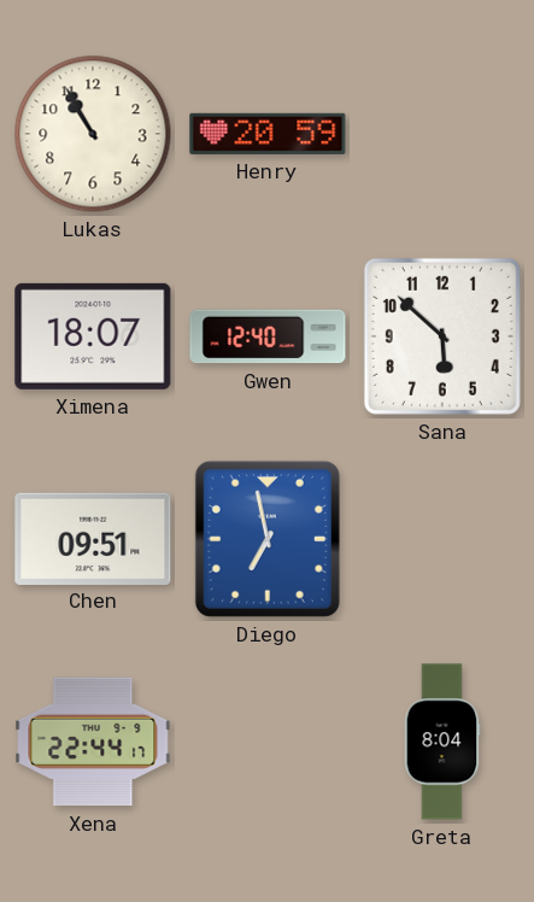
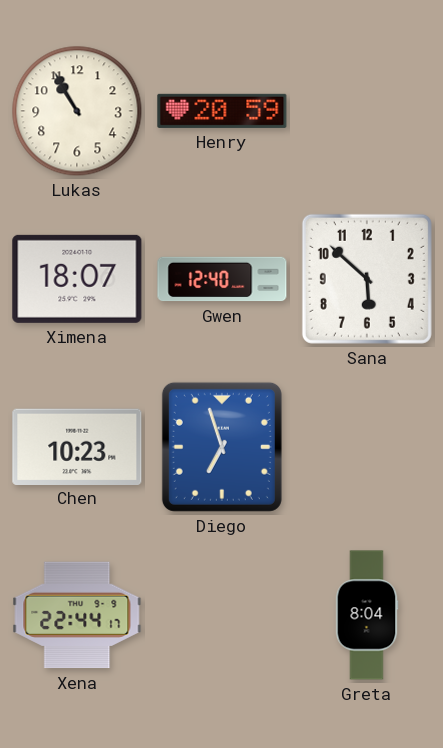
Chen: 09:51 -> 10:23
Diego: 6:58 -> 6:57
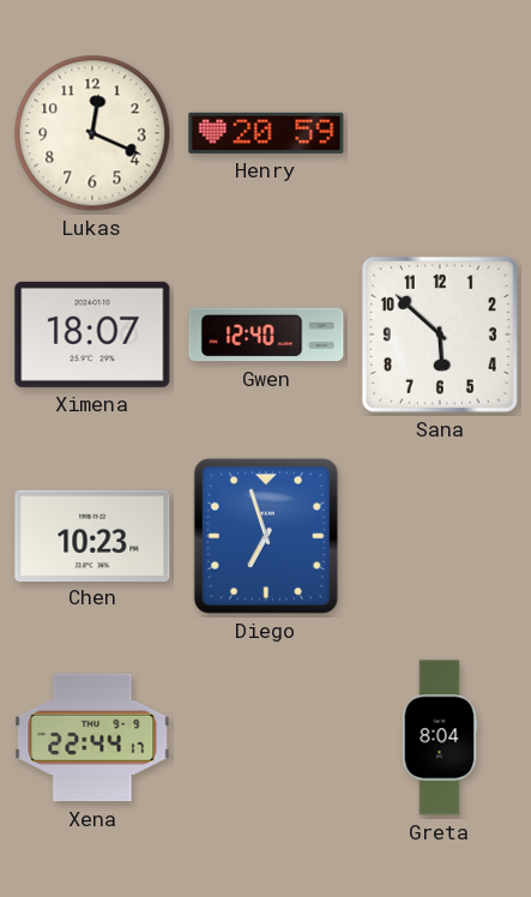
Lukas: 10:55 -> 12:19
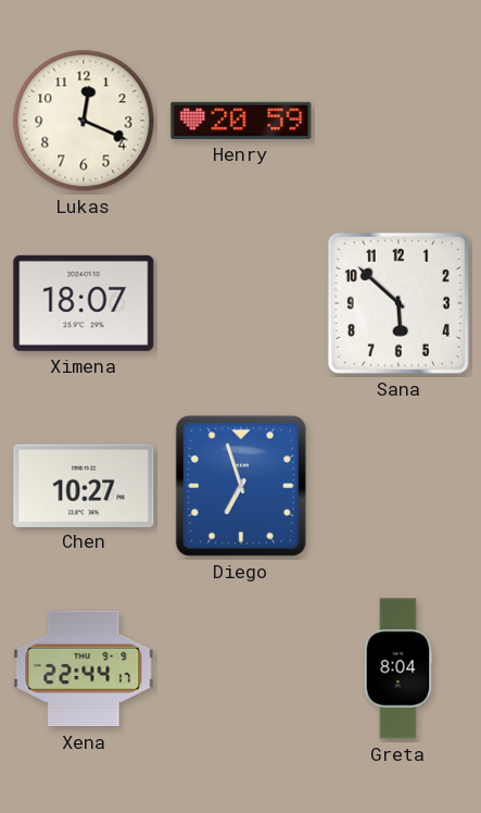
Gwen: 12:40 -> none
Chen: 10:23 -> 10:27
